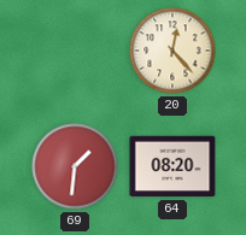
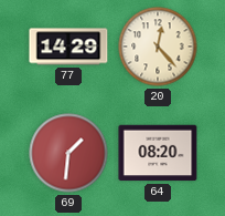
77: none -> 14:29
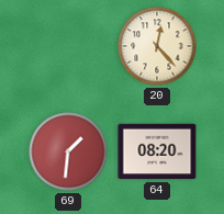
77: 14:29 -> none
